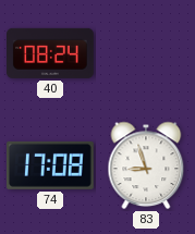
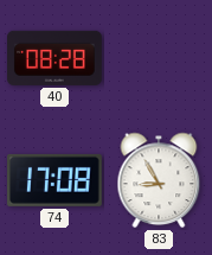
40: 08:24 -> 08:28
83: 8:57 -> 8:55
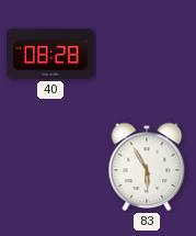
74: 17:08 -> none
83: 8:55 -> 5:55
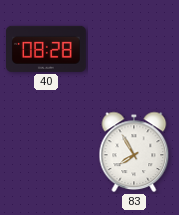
83: 5:55 -> 7:55
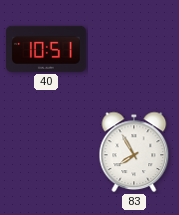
40: 08:28 -> 10:51
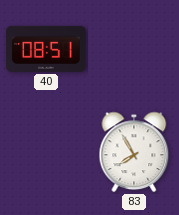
40: 10:51 -> 08:51
